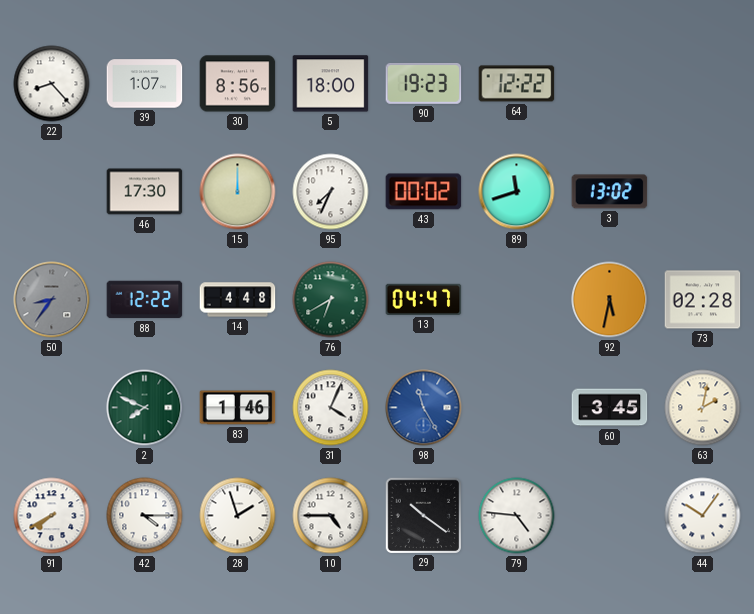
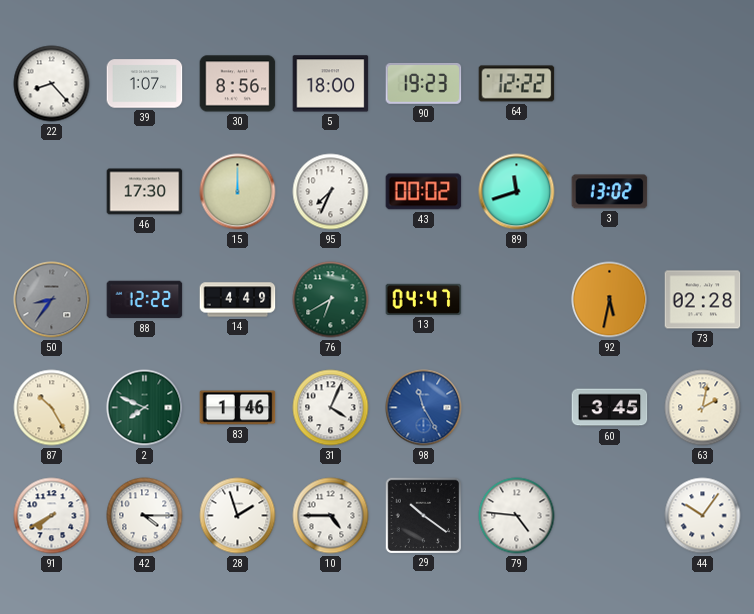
14: 4:48 -> 4:49
87: none -> 10:25
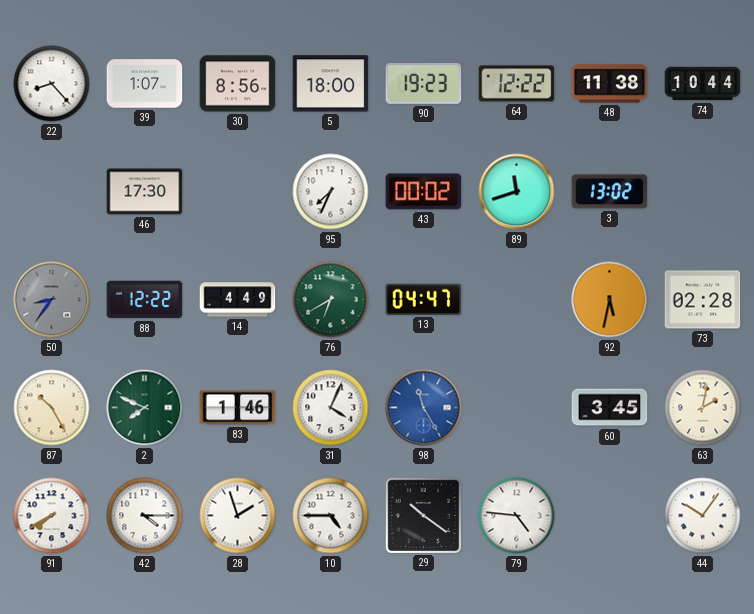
48: none -> 11:38
74: none -> 10:44
15: 12:00 -> none
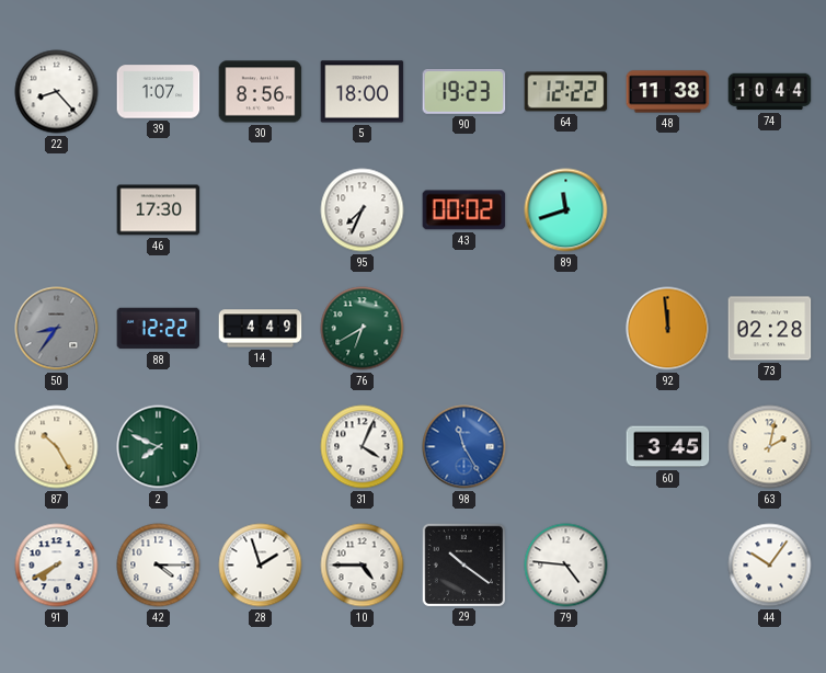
3: 13:02 -> none
13: 04:47 -> none
92: 5:32 -> 11:59
83: 1:46 -> none
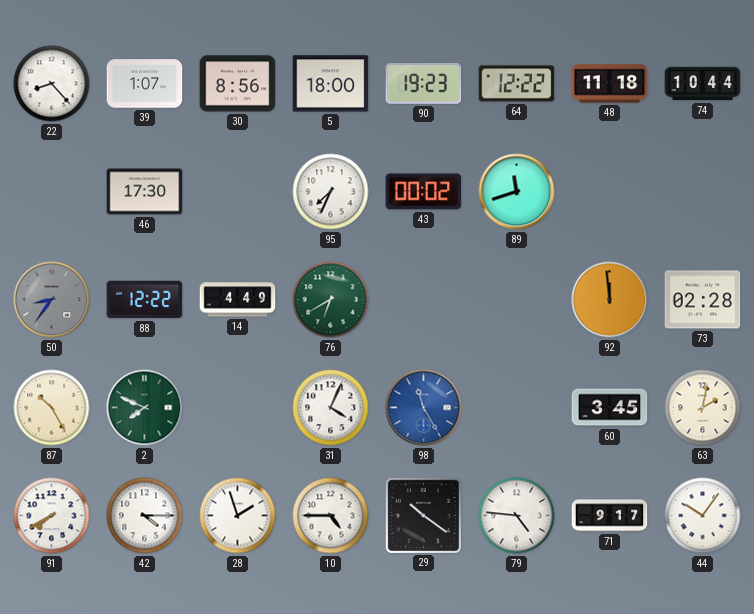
48: 11:38 -> 11:18
71: none -> 9:17
